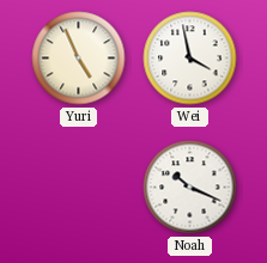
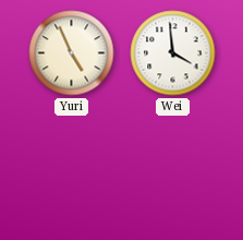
Wei: 3:58 -> 3:59
Noah: 10:19 -> none
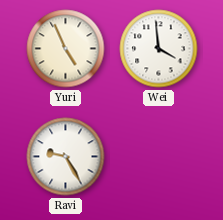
Ravi: none -> 9:25
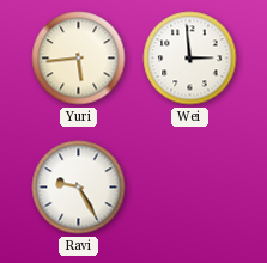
Yuri: 4:56 -> 5:44
Wei: 3:59 -> 2:59
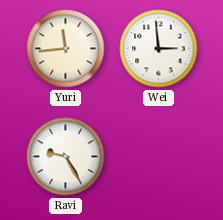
Yuri: 5:44 -> 11:44
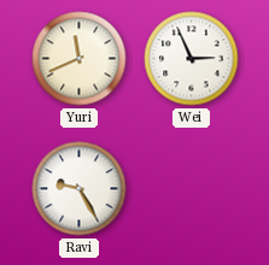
Yuri: 11:44 -> 11:41
Wei: 2:59 -> 2:56
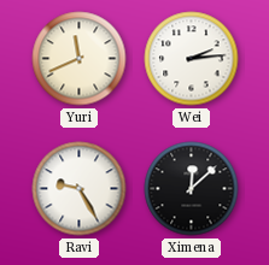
Wei: 2:56 -> 2:14
Ximena: none -> 12:08
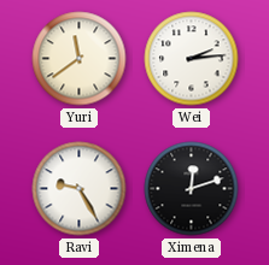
Yuri: 11:41 -> 11:39
Ximena: 12:08 -> 12:12
